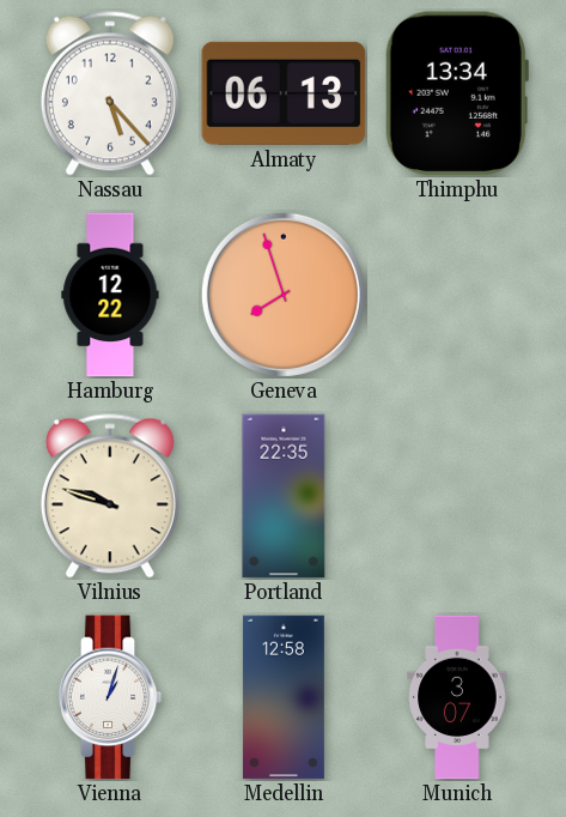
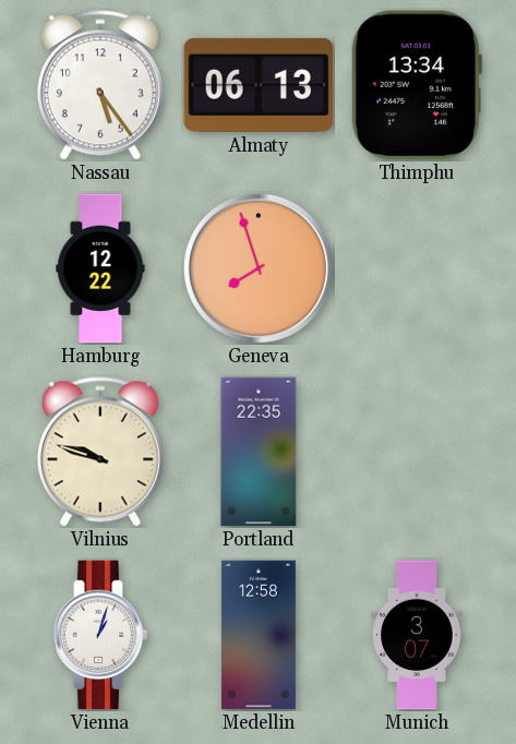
Nassau: 5:23 -> 5:24
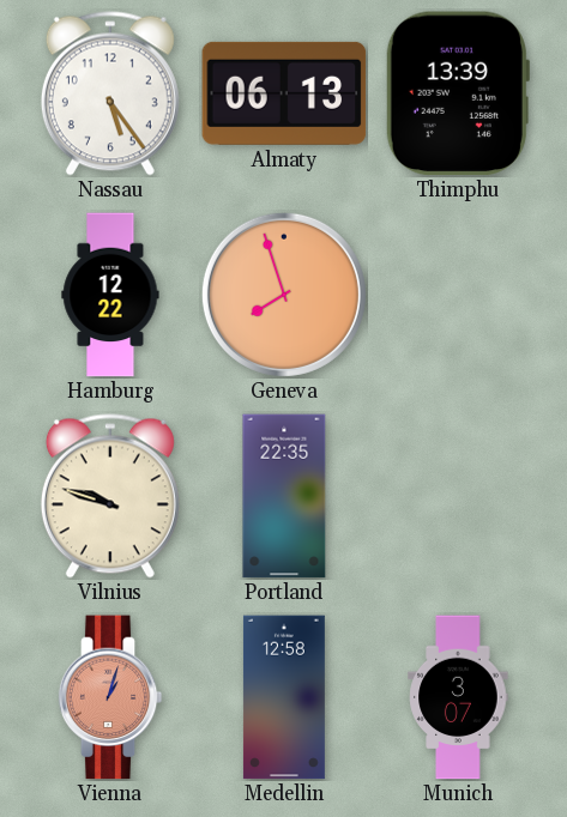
Thimphu: 13:34 -> 13:39
Vienna dial: white -> salmon
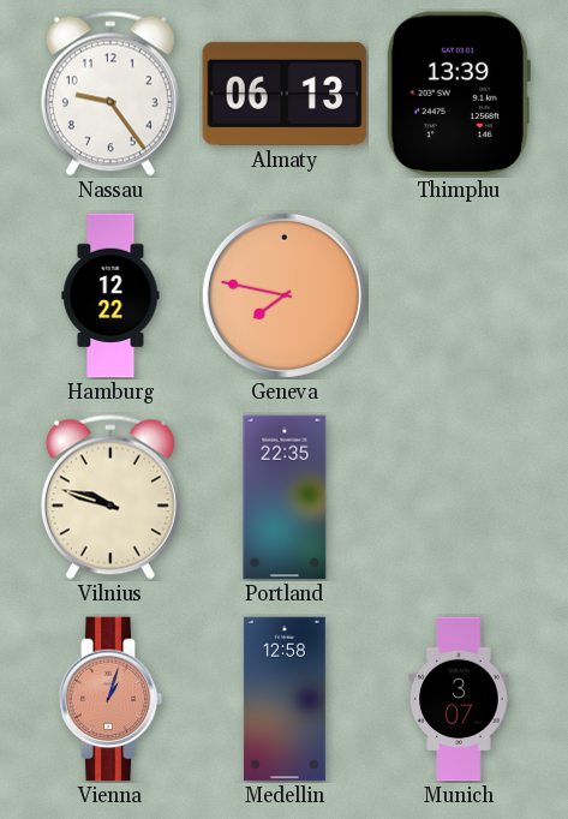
Nassau: 5:24 -> 9:24
Geneva: 7:57 -> 7:47
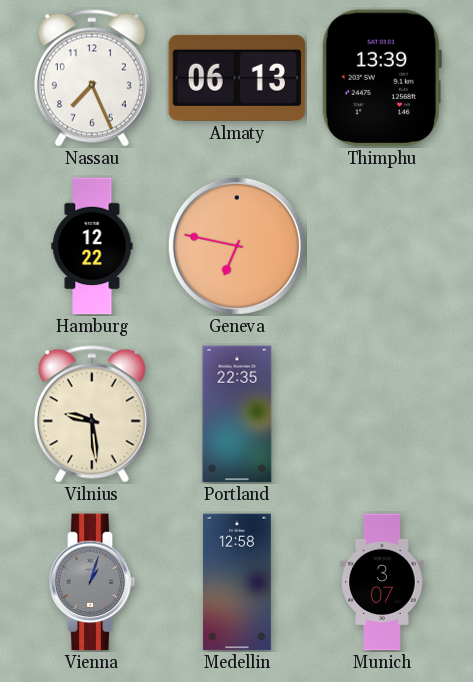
Nassau: 9:24 -> 7:26
Geneva: 7:47 -> 6:47
Vilnius: 9:48 -> 9:29
Vienna dial: salmon -> grey
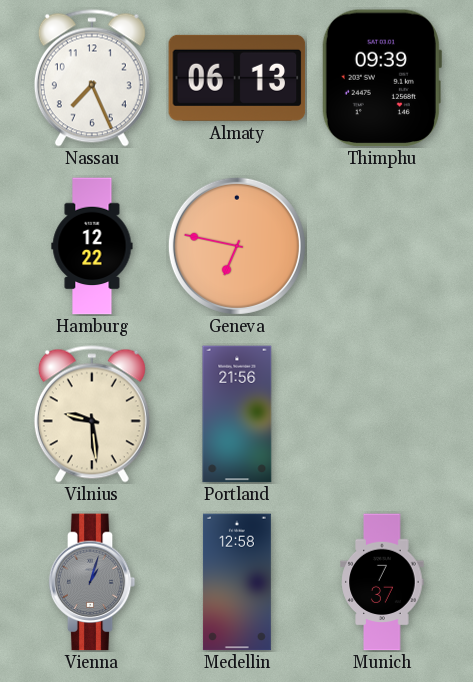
Thimphu: 13:39 -> 09:39
Portland: 22:35 -> 21:56
Munich: 3:07 -> 7:37
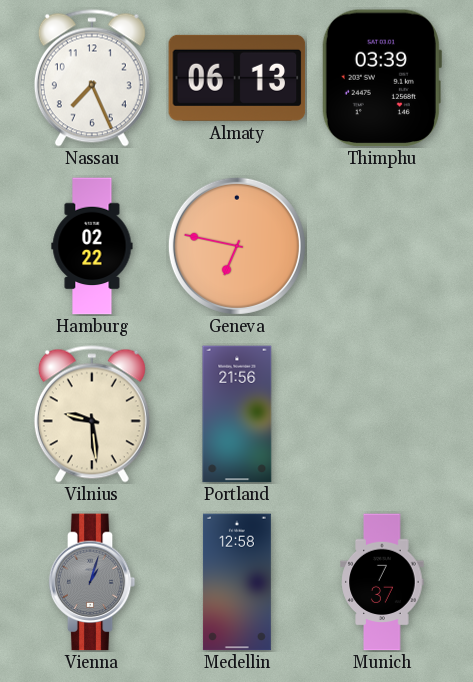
Thimphu: 09:39 -> 03:39
Hamburg: 12:22 -> 02:22
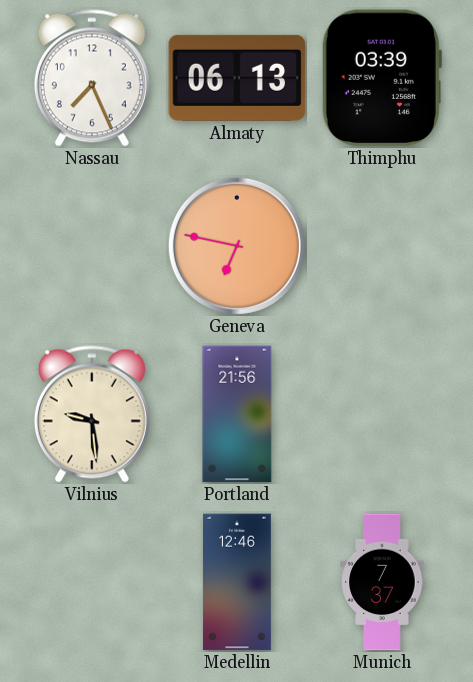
Hamburg: 02:22 -> none
Vienna: 1:03 -> none
Medellin: 12:58 -> 12:46
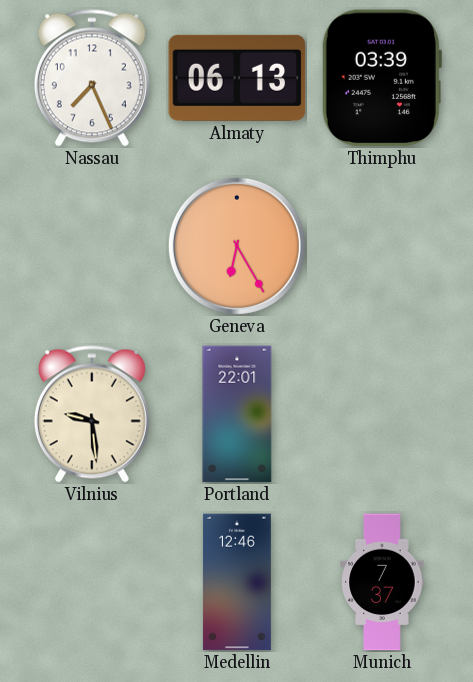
Geneva: 6:47 -> 6:25
Portland: 21:56 -> 22:01
